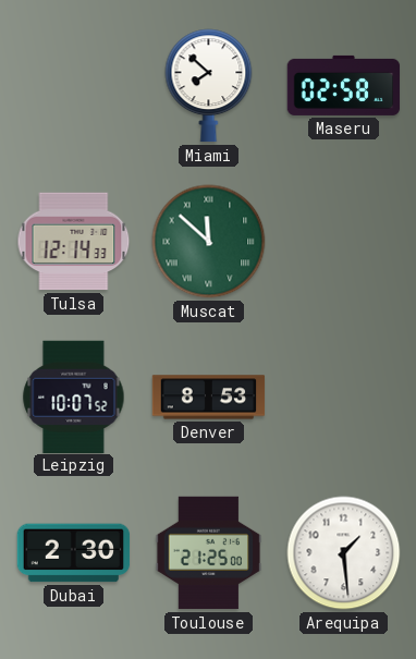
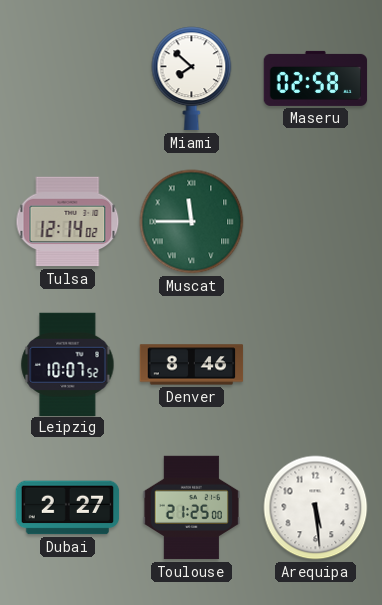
Tulsa: 12:14:33 -> 12:14:02
Muscat: 11:52 -> 11:45
Denver: 8:53 -> 8:46
Dubai: 2:30 -> 2:27
Arequipa: 1:29 -> 5:29
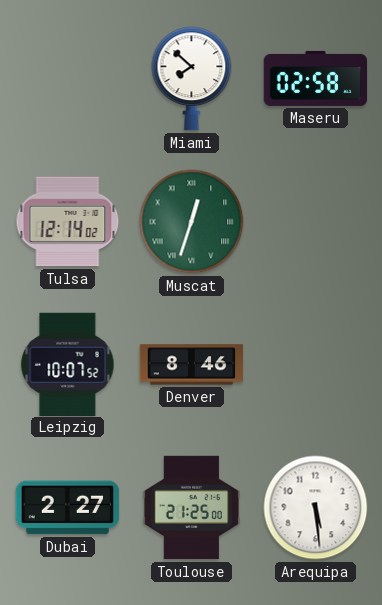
Muscat: 11:45 -> 12:33
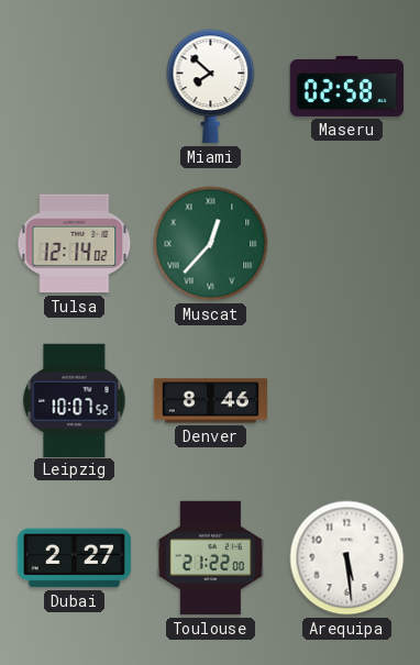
Muscat: 12:33 -> 12:37
Toulouse: 21:25 -> 21:22
